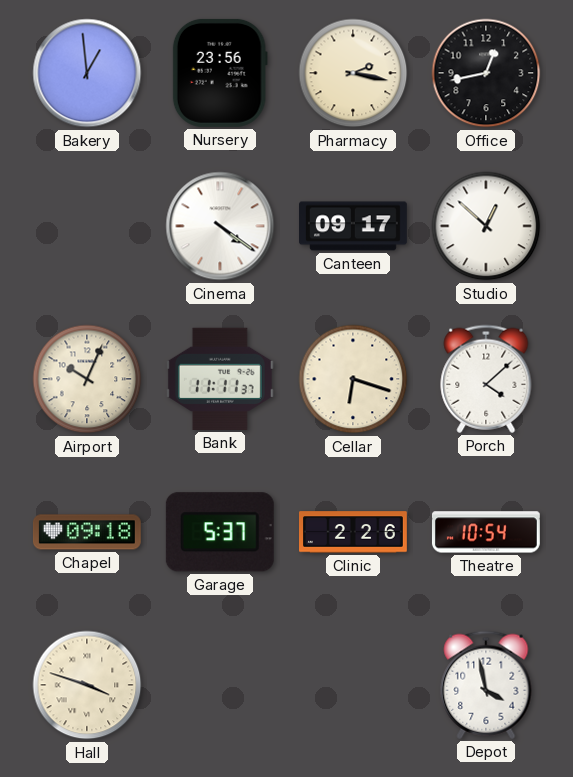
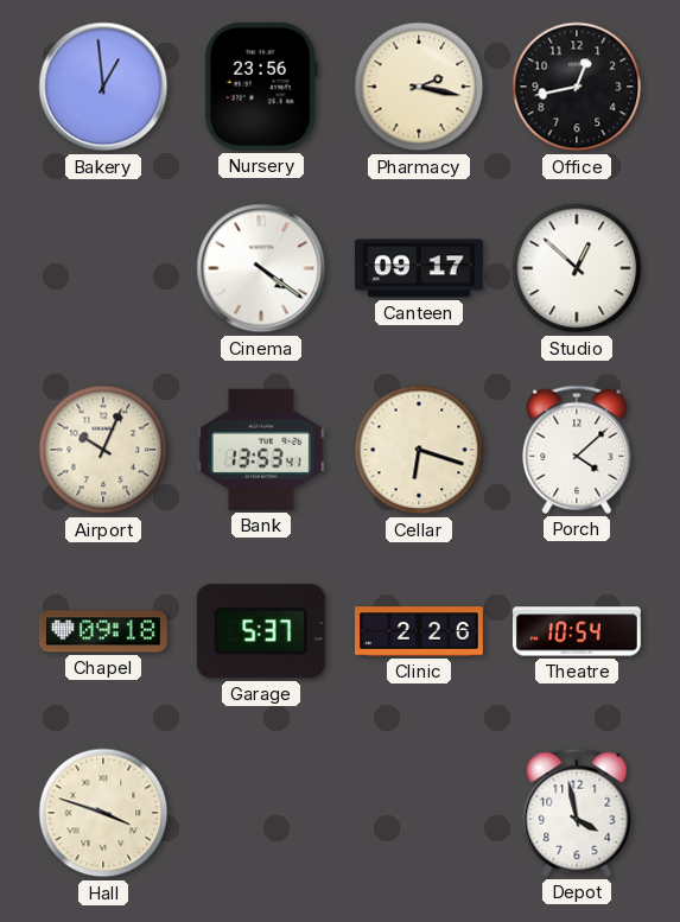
Bank: 11:11 -> 13:53
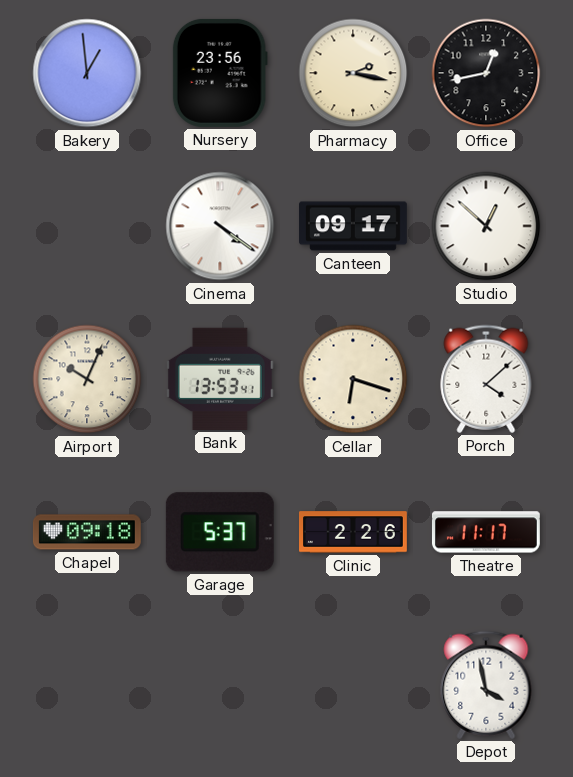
Theatre: 10:54 -> 11:17
Hall: 3:48 -> none
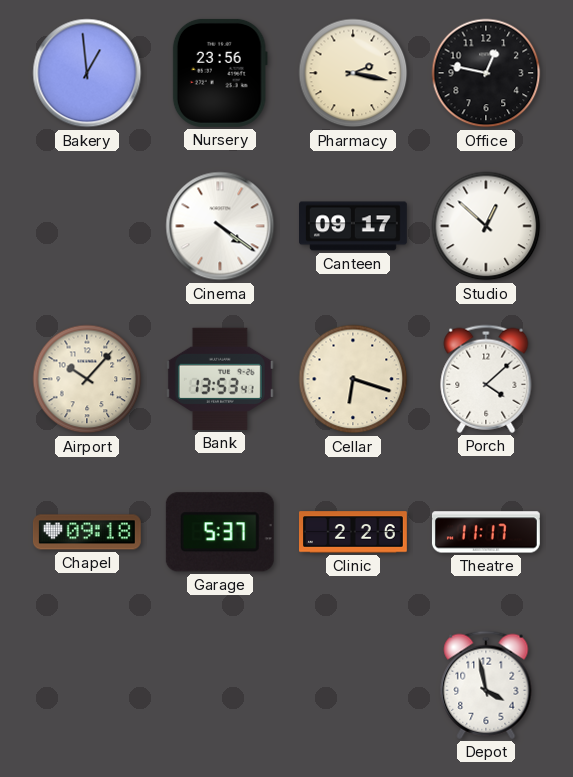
Office: 12:43 -> 12:47
Airport: 10:04 -> 10:07
